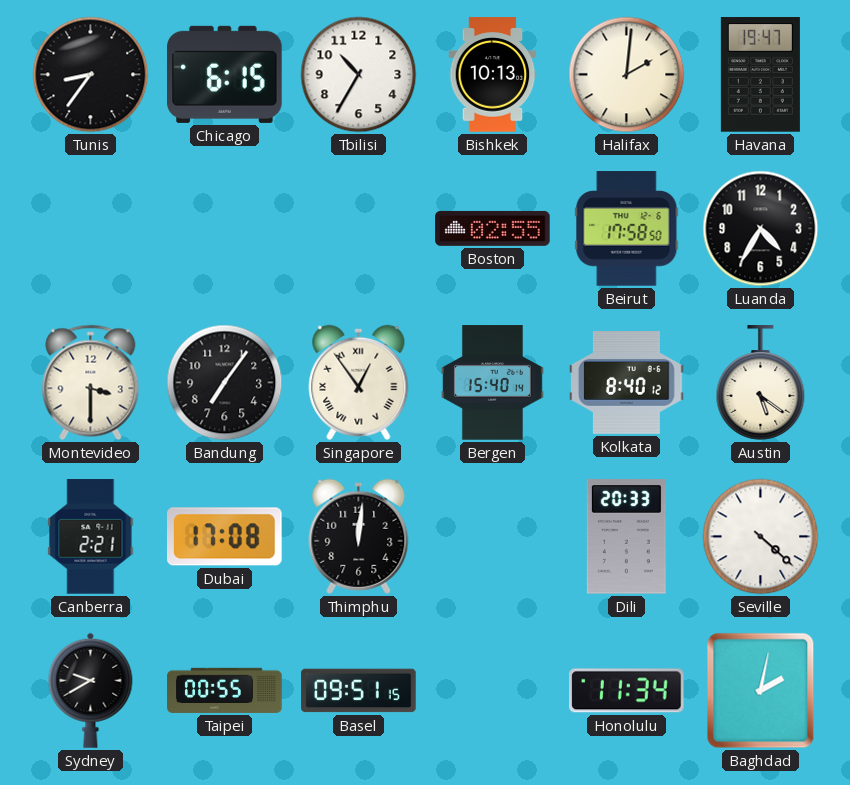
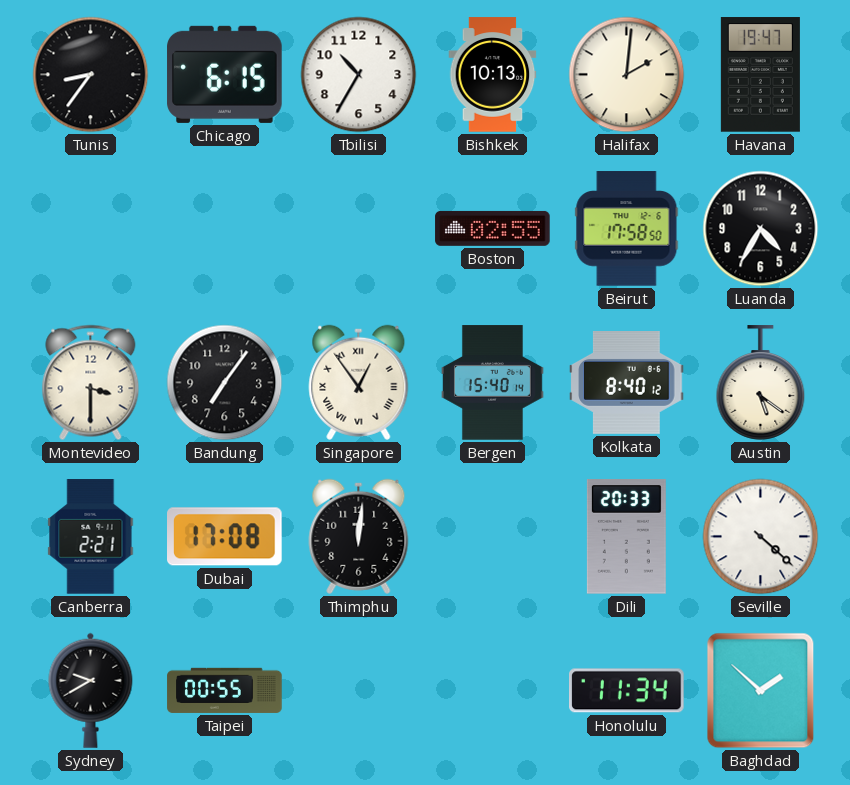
Basel: 09:51 -> none
Baghdad: 2:02 -> 1:52
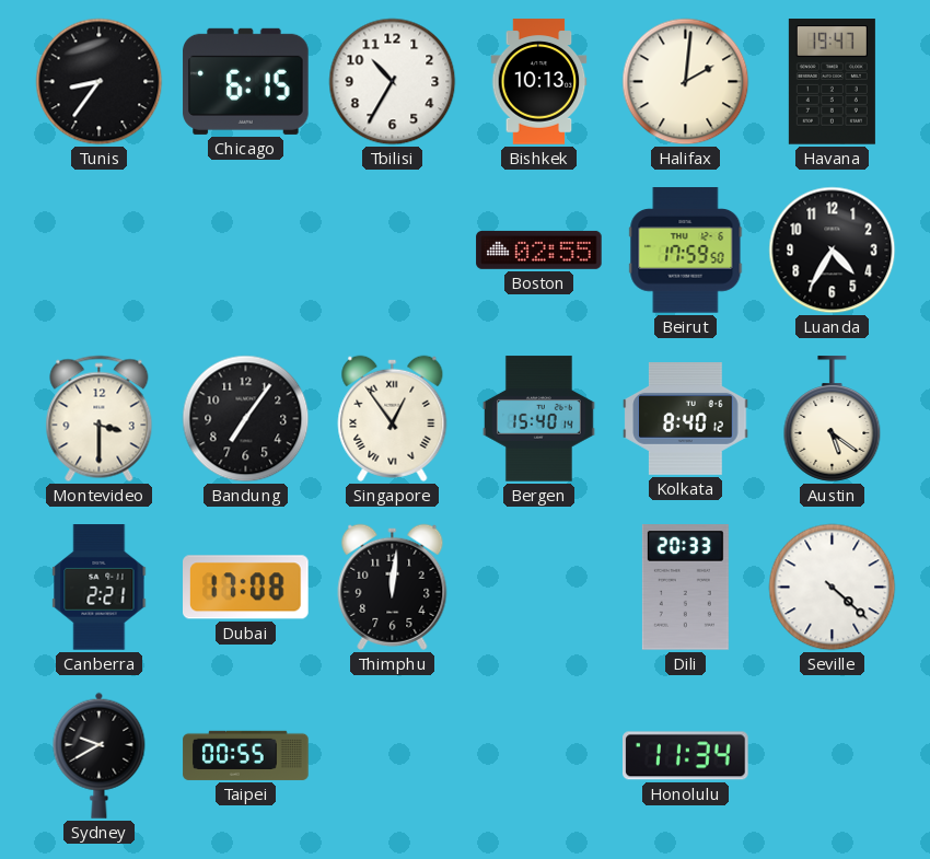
Beirut: 17:58 -> 17:59
Baghdad: 1:52 -> none
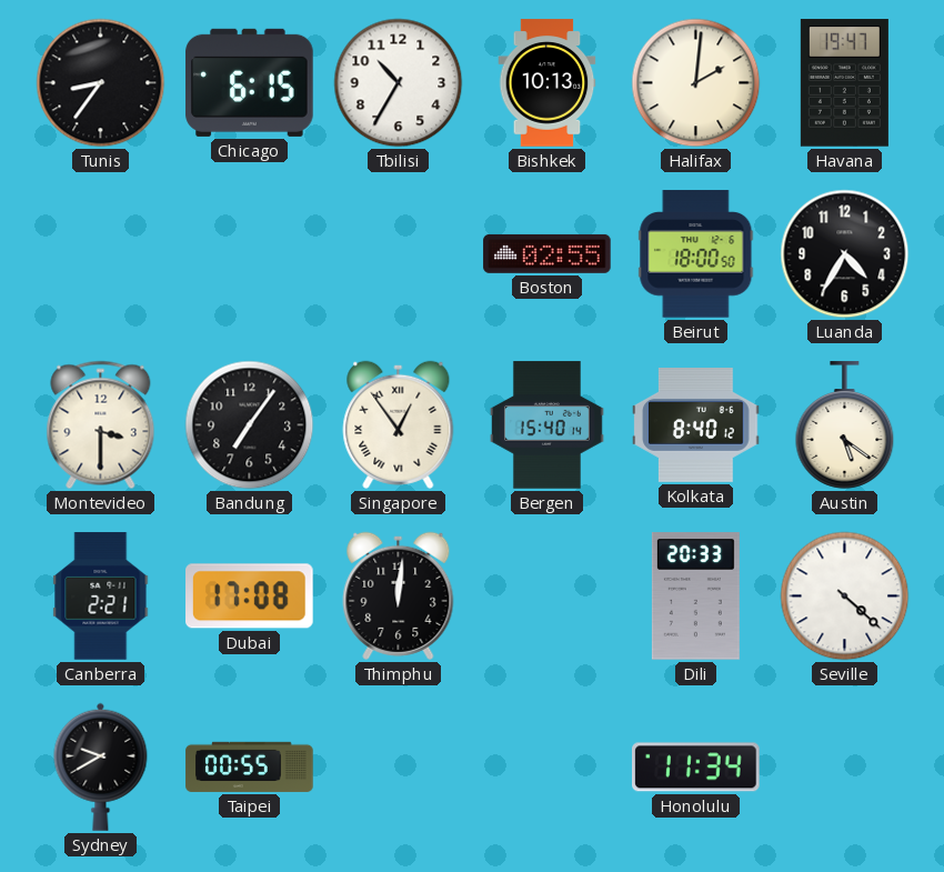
Beirut: 17:59 -> 18:00
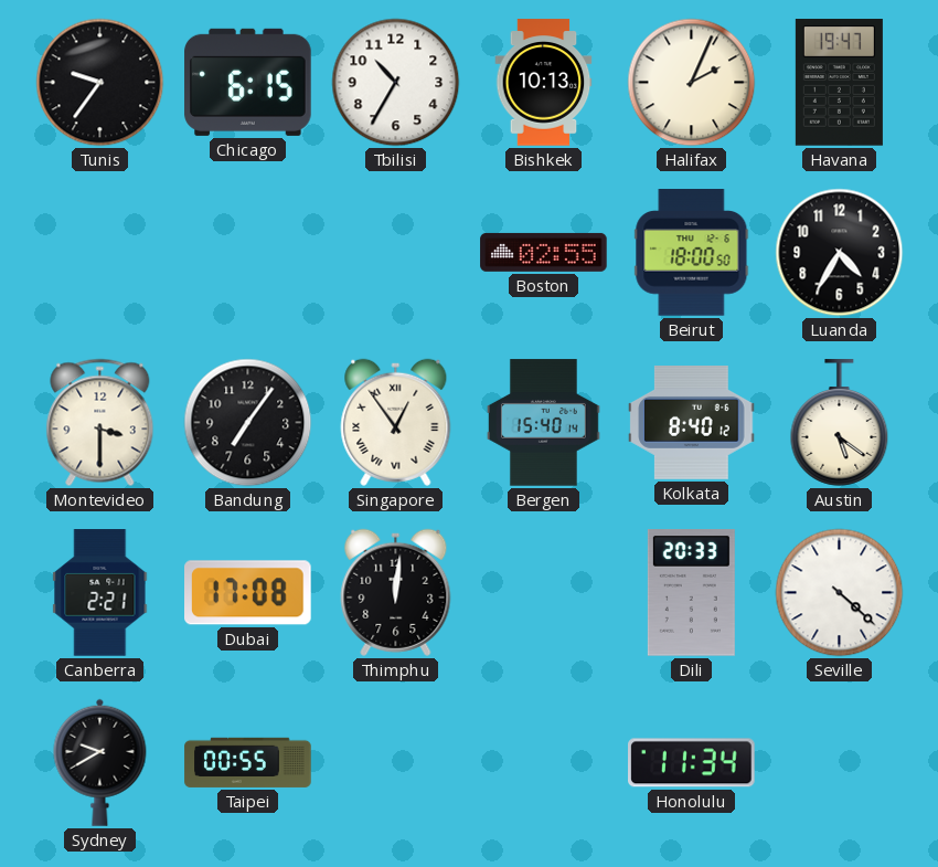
Tunis: 8:36 -> 9:36
Halifax: 2:01 -> 2:04
